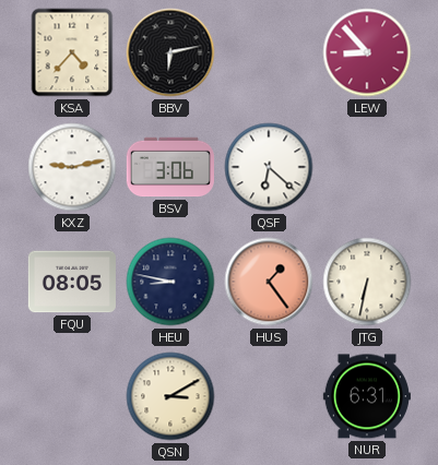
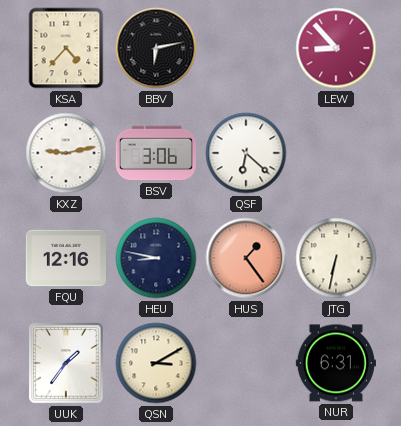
FQU: 08:05 -> 12:16
UUK: none -> 1:36
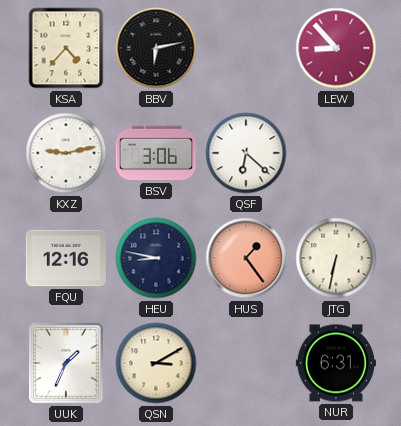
UUK: 1:36 -> 1:34
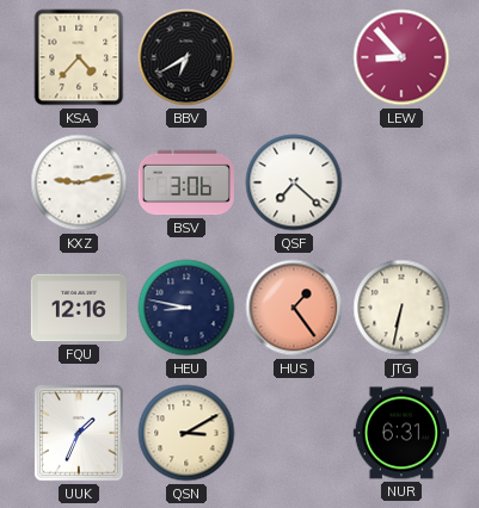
BBV: 6:13 -> 6:40
QSF: 6:22 -> 7:22
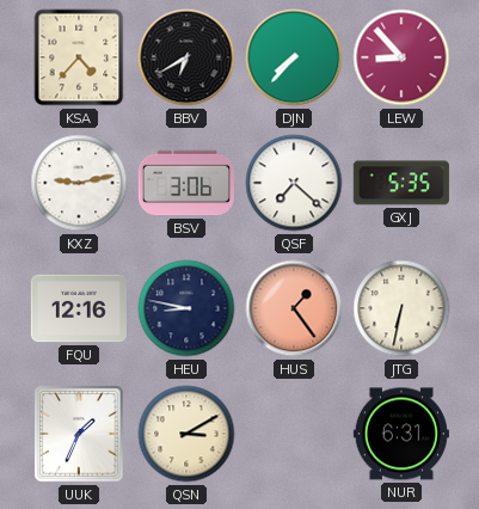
DJN: none -> 7:37
GXJ: none -> 5:35
